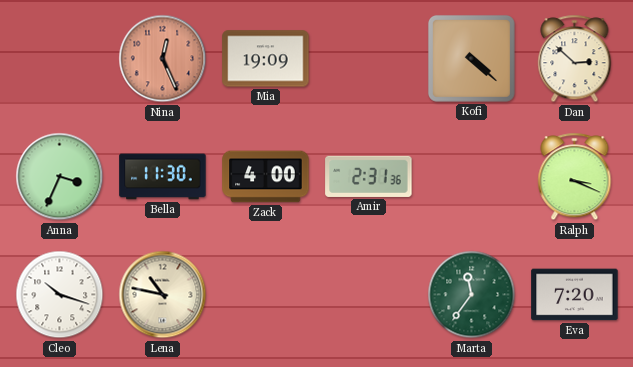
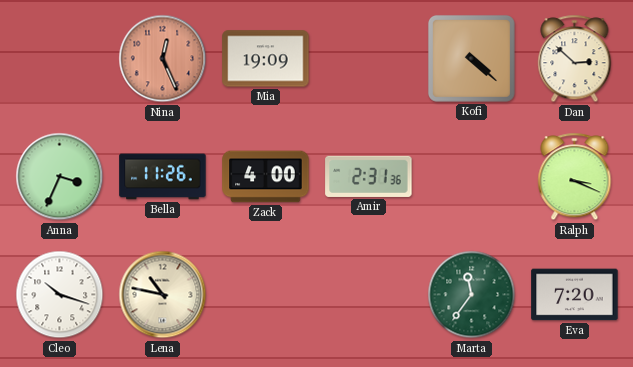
Bella: 11:30 -> 11:26
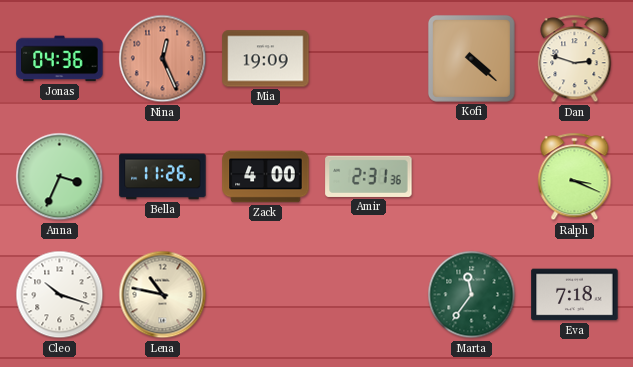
Jonas: none -> 04:36
Dan: 2:52 -> 2:48
Eva: 7:20 -> 7:18
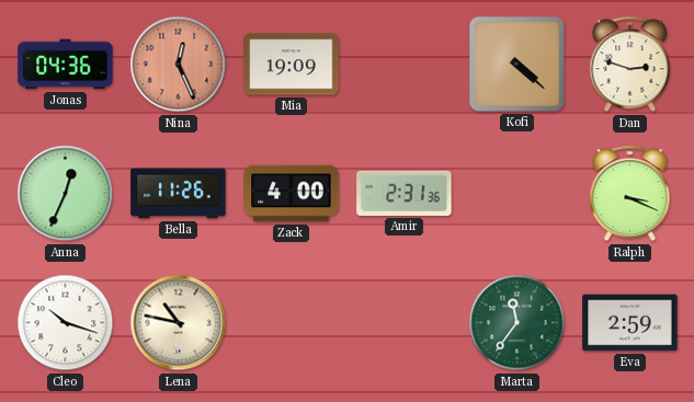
Anna: 3:34 -> 12:34
Eva: 7:18 -> 2:59
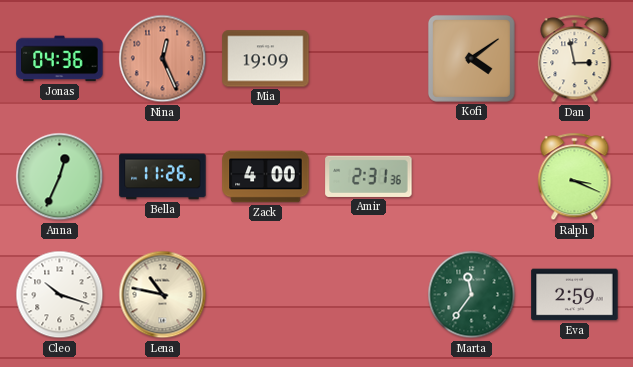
Kofi: 4:22 -> 4:09
Dan: 2:48 -> 2:58
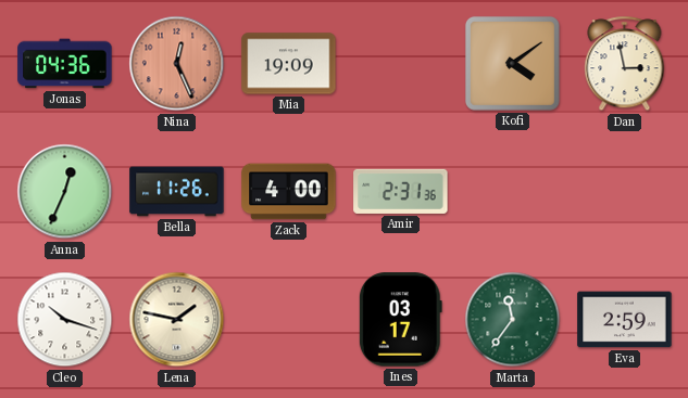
Ralph: 3:19 -> none
Lena: 10:47 -> 1:47
Ines: none -> 03:17
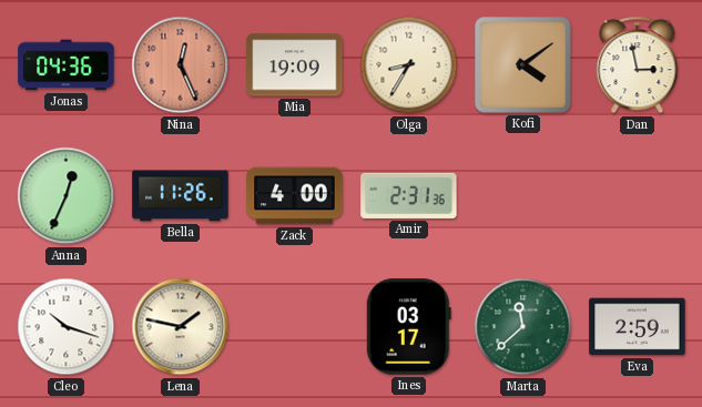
Olga: none -> 8:35
Marta: 11:36 -> 11:38
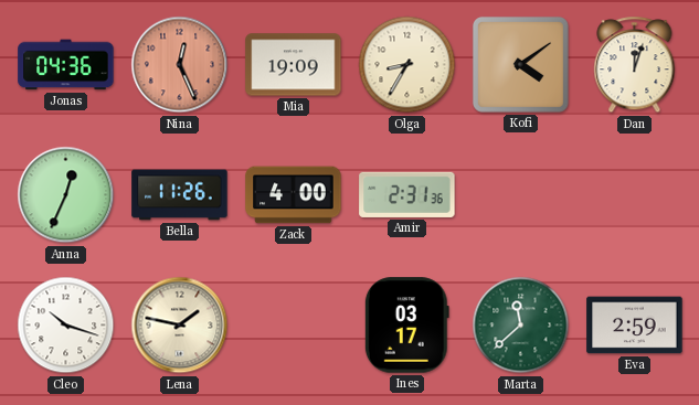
Dan: 2:58 -> 12:03
